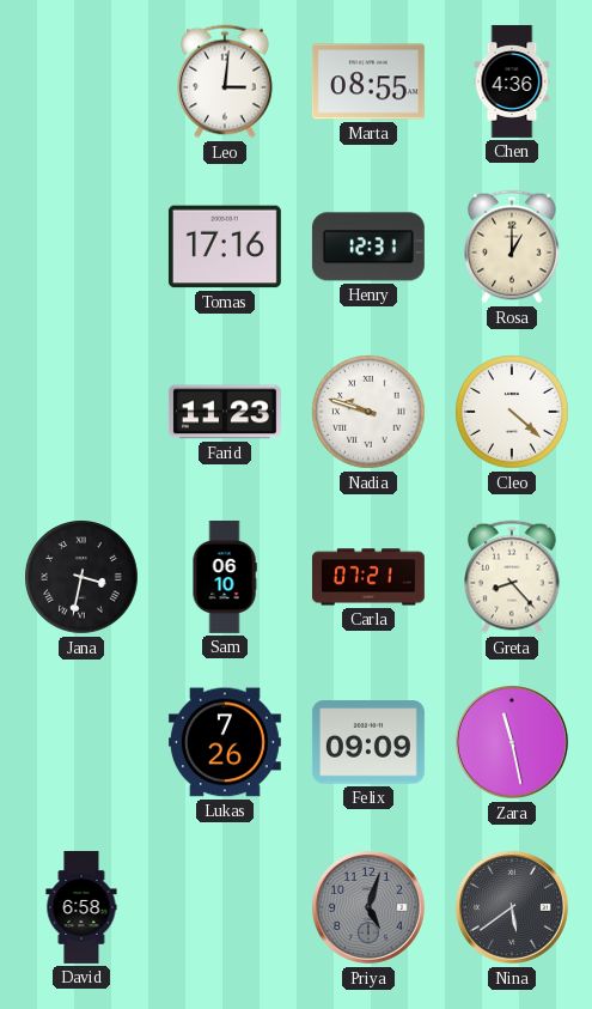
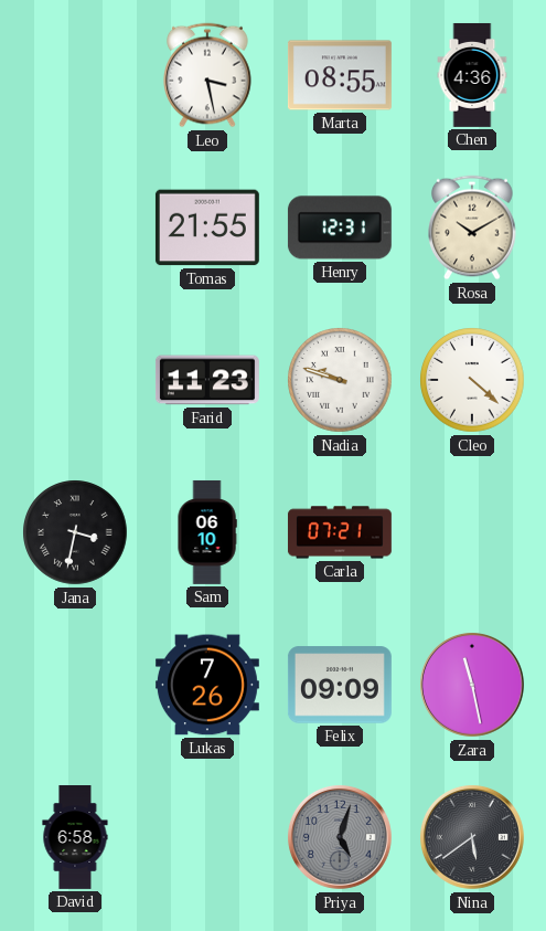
Leo: 3:01 -> 3:28
Tomas: 17:16 -> 21:55
Rosa: 1:00 -> 10:10
Greta: 8:23 -> none
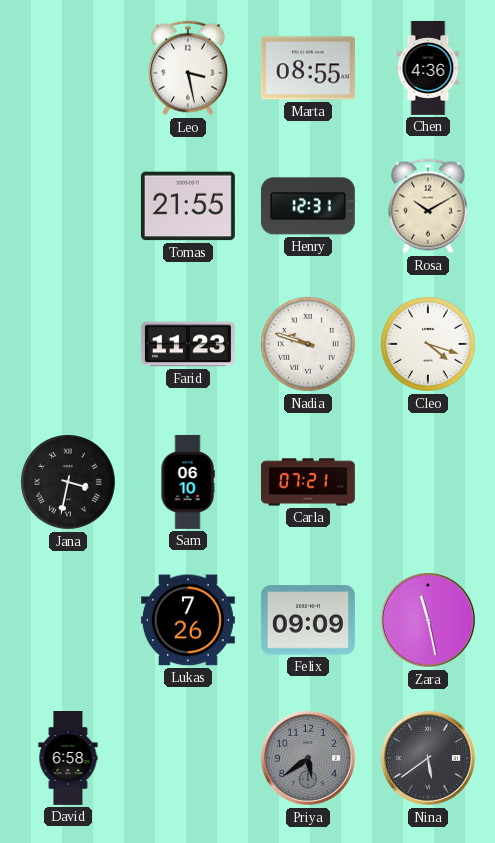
Cleo: 4:22 -> 4:18
Priya: 5:03 -> 5:39
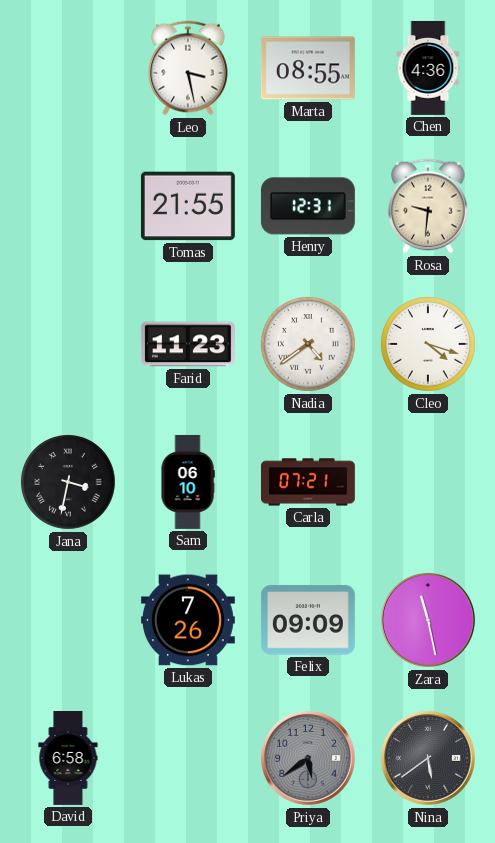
Rosa: 10:10 -> 9:31
Nadia: 9:48 -> 4:39
